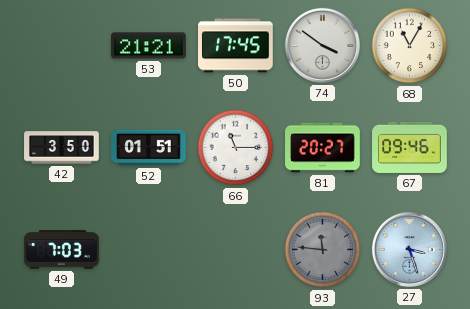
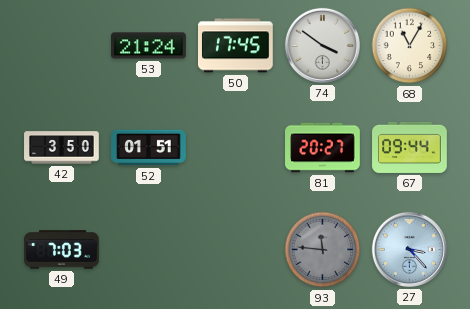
53: 21:21 -> 21:24
66: 11:15 -> none
67: 09:46 -> 09:44
27: 3:27 -> 3:23
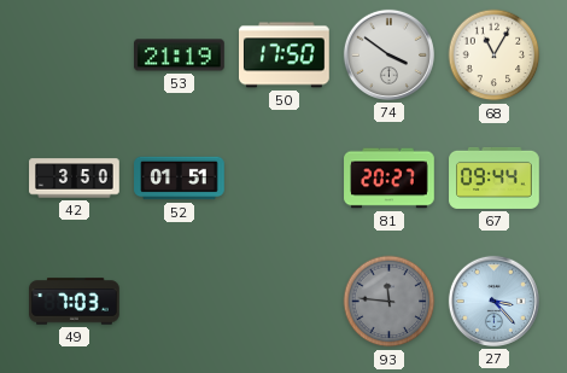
53: 21:24 -> 21:19
50: 17:45 -> 17:50
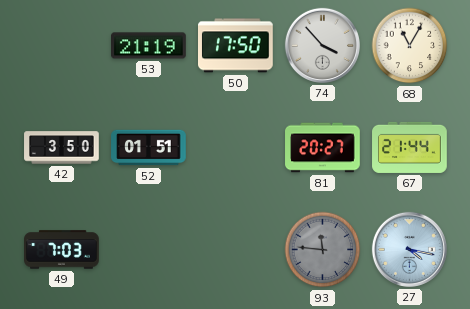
74: 3:51 -> 3:53
67: 09:44 -> 21:44
27: 3:23 -> 4:17
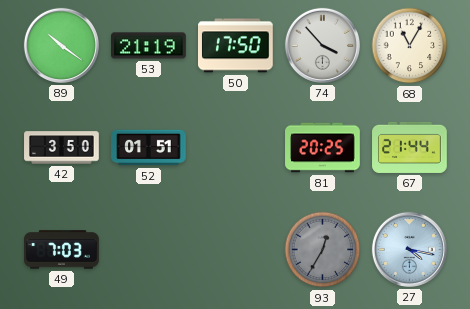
89: none -> 10:21
81: 20:27 -> 20:25
93: 11:46 -> 12:35
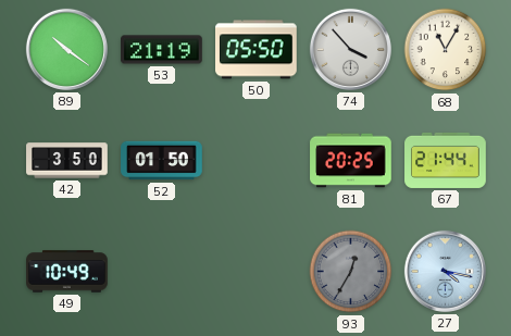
50: 17:50 -> 05:50
52: 01:51 -> 01:50
49: 7:03 -> 10:49
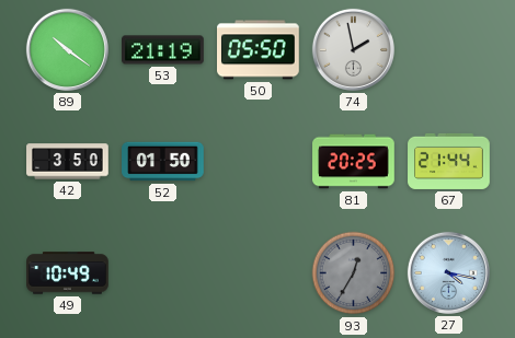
74: 3:53 -> 1:58
68: 11:05 -> none
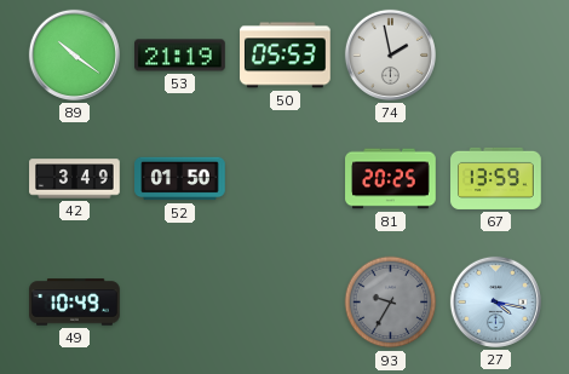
50: 05:50 -> 05:53
42: 3:50 -> 3:49
67: 21:44 -> 13:59
93: 12:35 -> 9:35
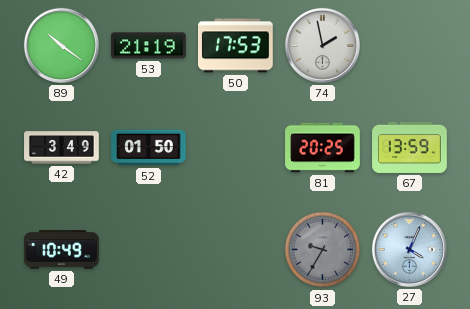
50: 05:53 -> 17:53
27: 4:17 -> 4:04
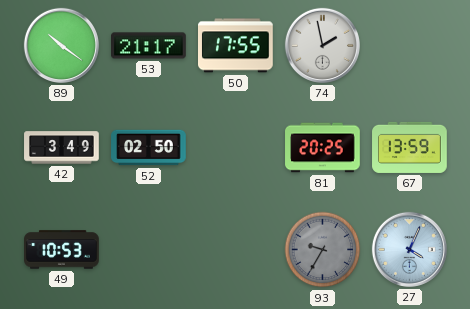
53: 21:19 -> 21:17
50: 17:53 -> 17:55
52: 01:50 -> 02:50
49: 10:49 -> 10:53
